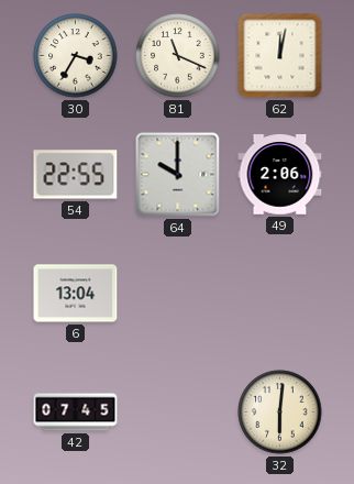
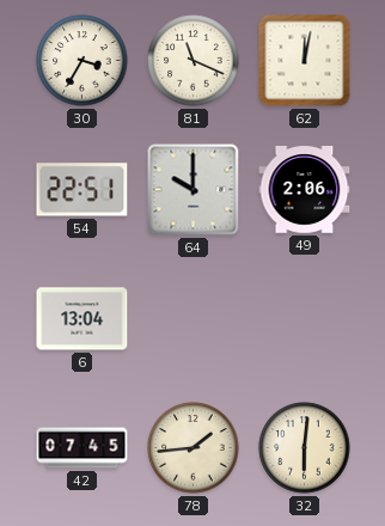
54: 22:55 -> 22:51
78: none -> 1:44
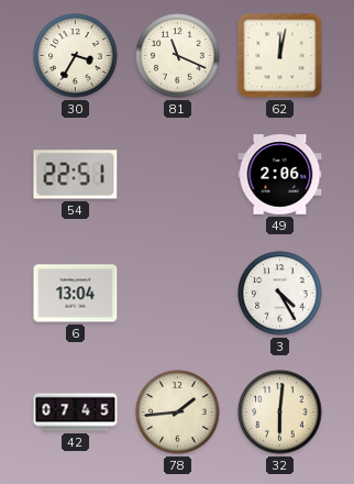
64: 10:00 -> none
3: none -> 4:25
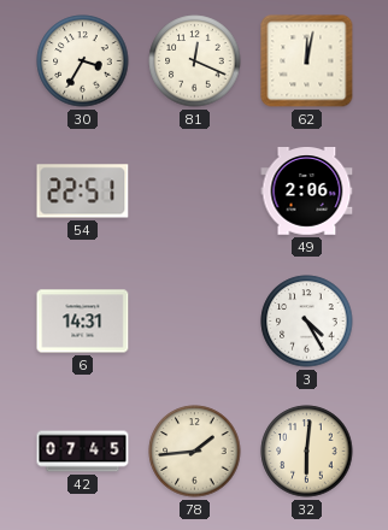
81: 11:19 -> 12:19
6: 13:04 -> 14:31
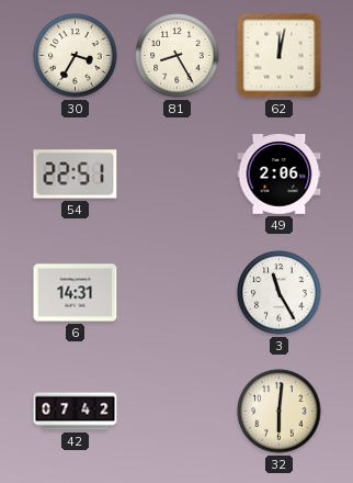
81: 12:19 -> 8:25
3: 4:25 -> 11:25
42: 07:45 -> 07:42
78: 1:44 -> none
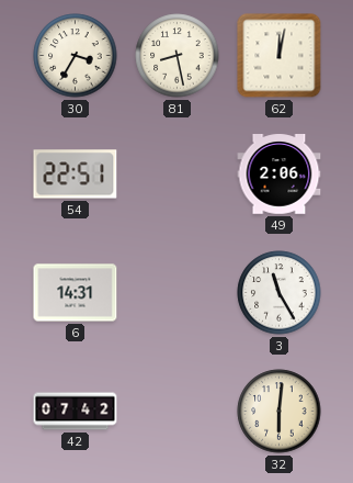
81: 8:25 -> 8:28
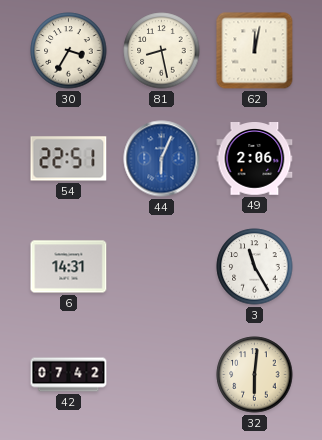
44: none -> 6:04
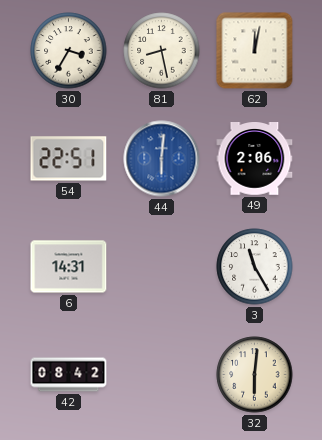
44: 6:04 -> 6:01
42: 07:42 -> 08:42
